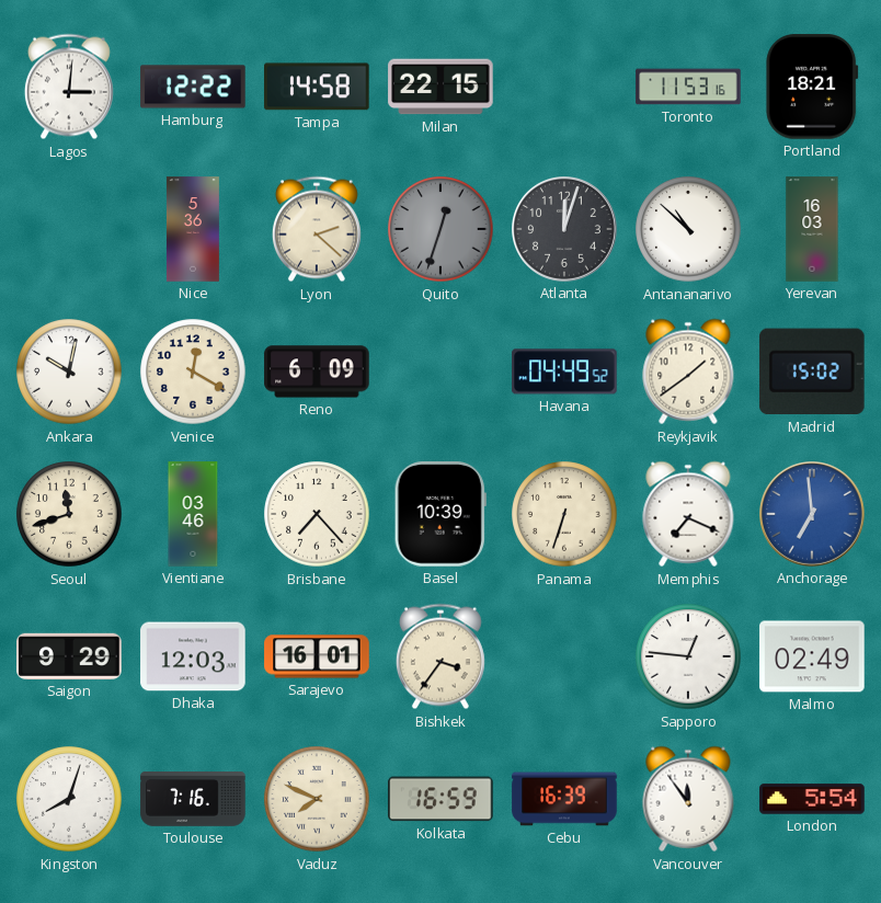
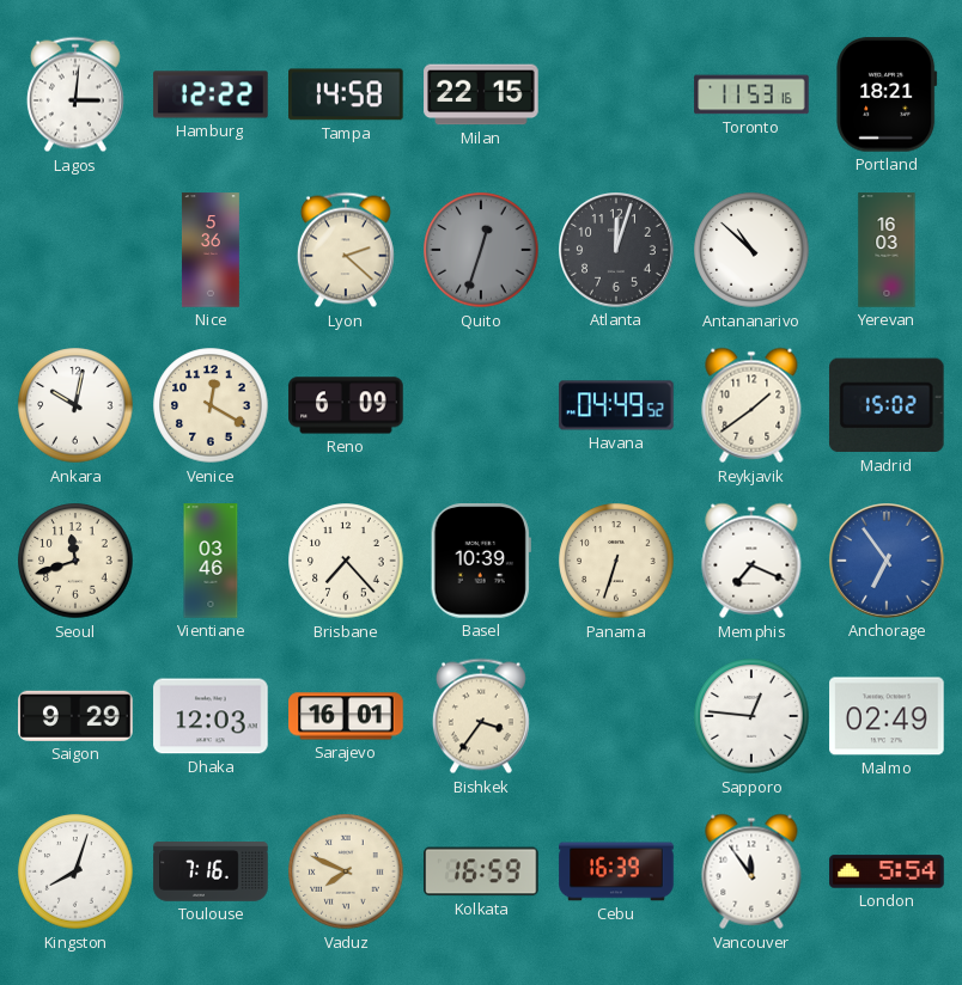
Anchorage: 6:59 -> 6:54
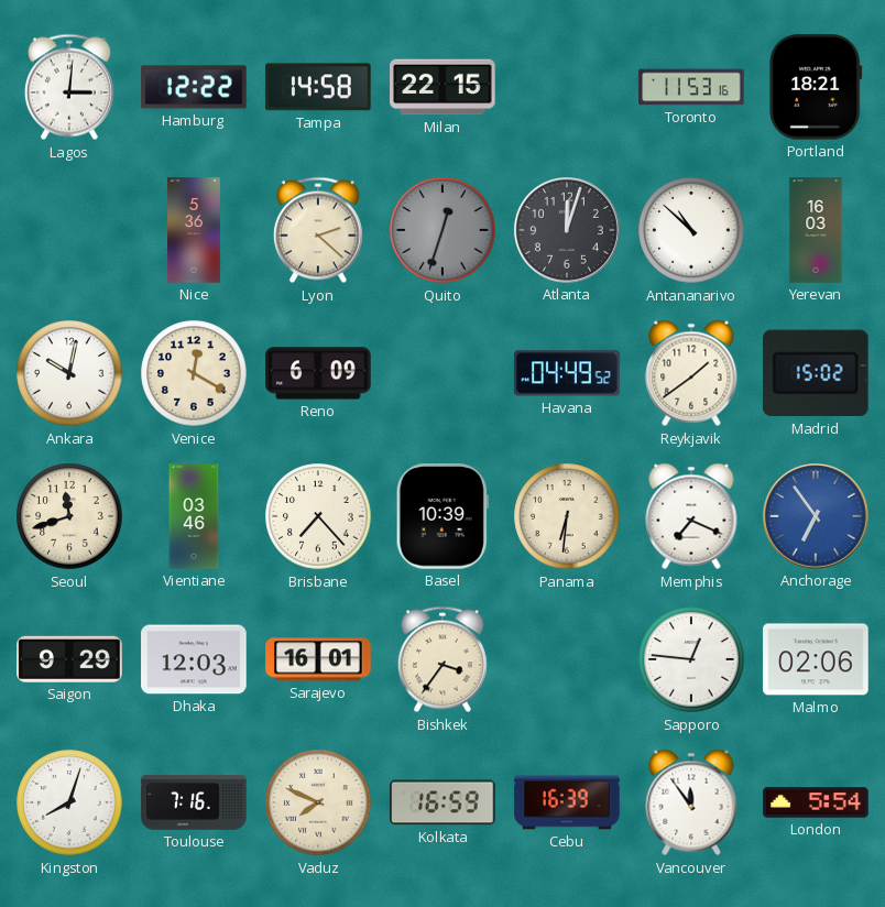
Panama: 6:33 -> 6:31
Malmo: 02:49 -> 02:06
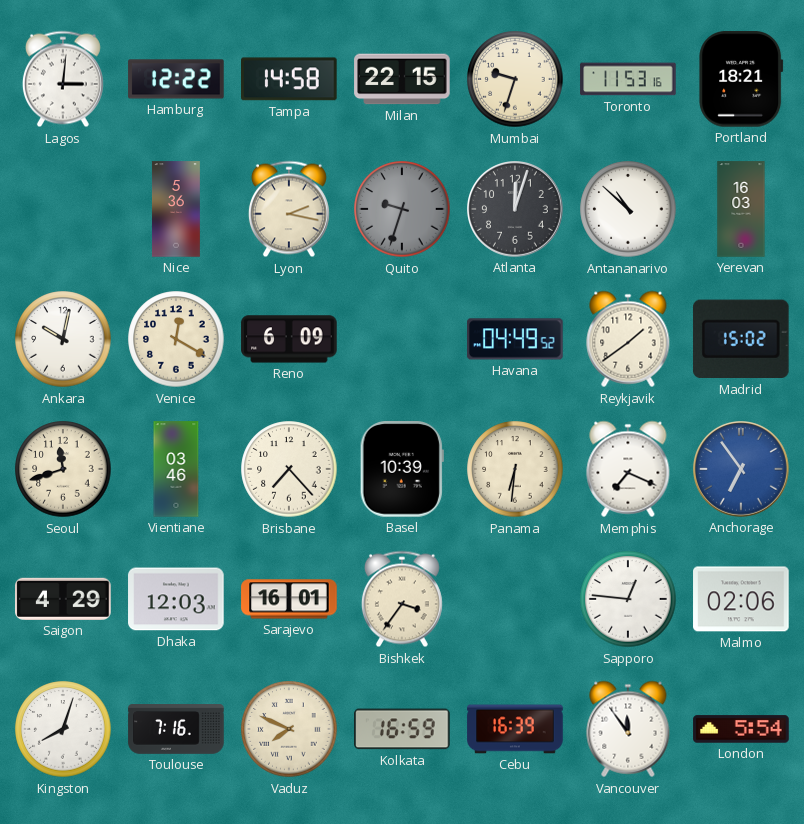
Mumbai: none -> 9:33
Lyon: 2:22 -> 2:17
Quito: 12:33 -> 9:33
Saigon: 9:29 -> 4:29
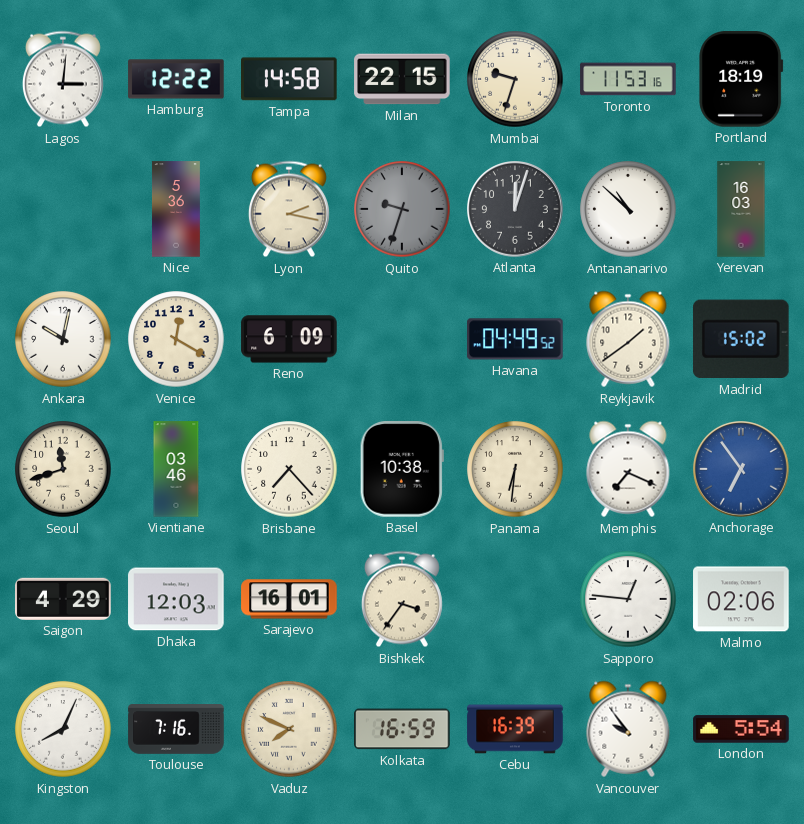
Portland: 18:21 -> 18:19
Basel: 10:39 -> 10:38
Kingston: 8:03 -> 8:04
Vancouver: 11:54 -> 9:54
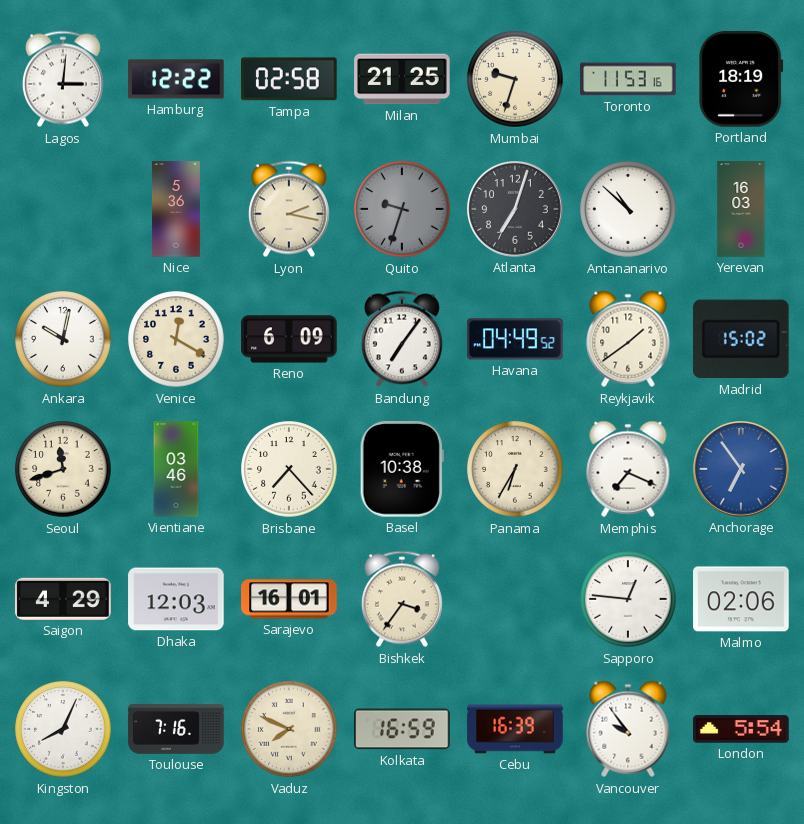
Tampa: 14:58 -> 02:58
Milan: 22:15 -> 21:25
Atlanta: 12:03 -> 7:03
Bandung: none -> 7:06
Panama: 6:31 -> 6:35
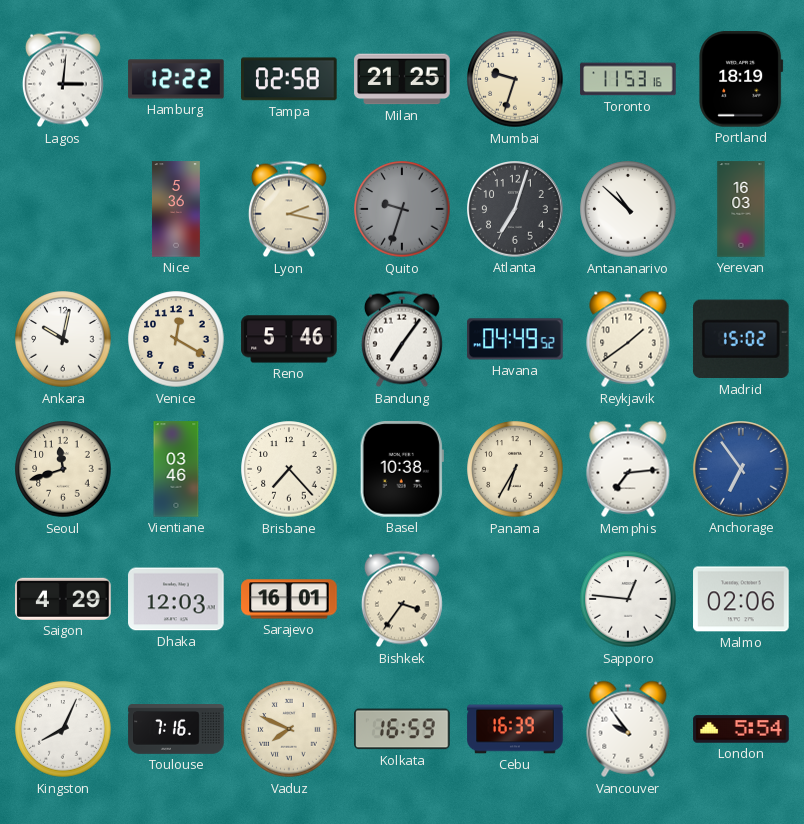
Reno: 6:09 -> 5:46
Memphis: 7:19 -> 7:14
